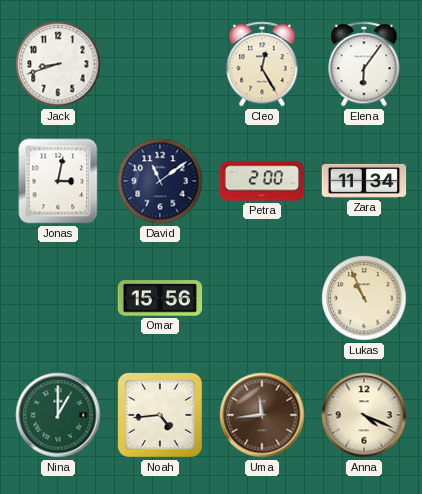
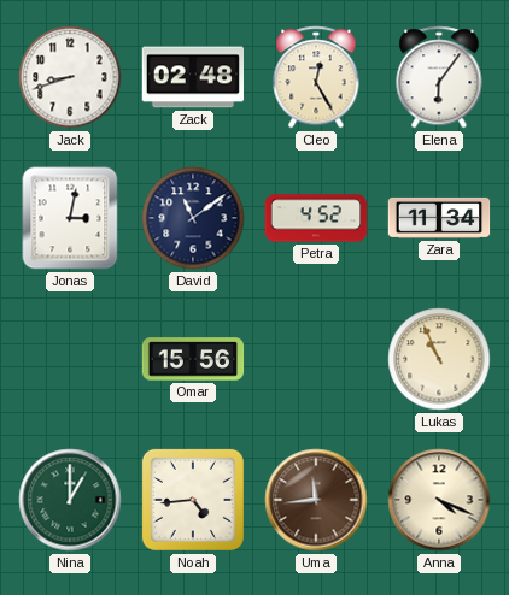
Zack: none -> 02:48
Petra: 2:00 -> 4:52
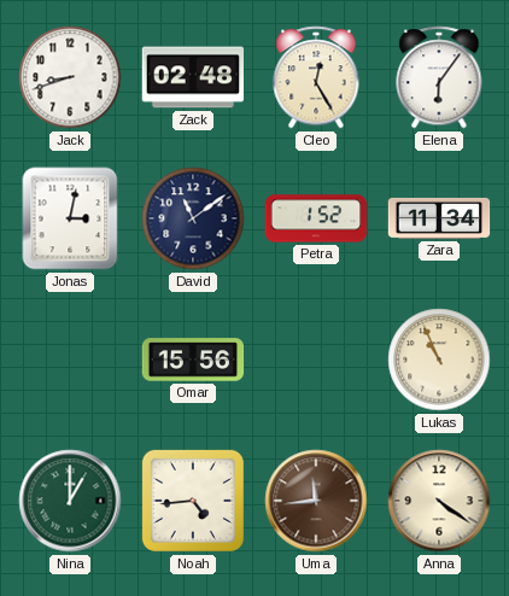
Petra: 4:52 -> 1:52
Anna: 4:19 -> 4:21
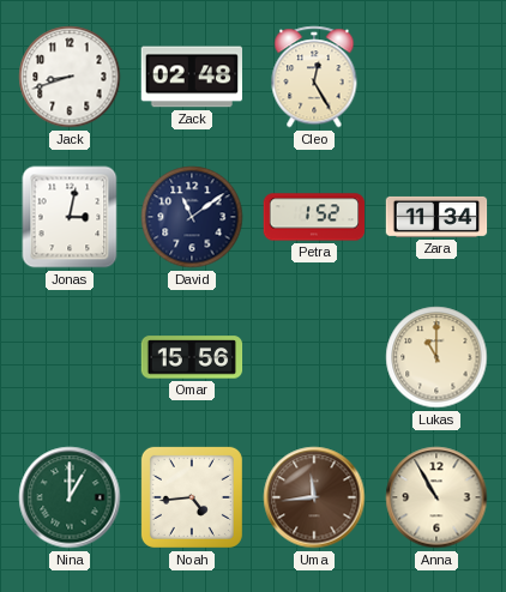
Elena: 6:06 -> none
Lukas: 10:56 -> 11:00
Anna: 4:21 -> 10:55
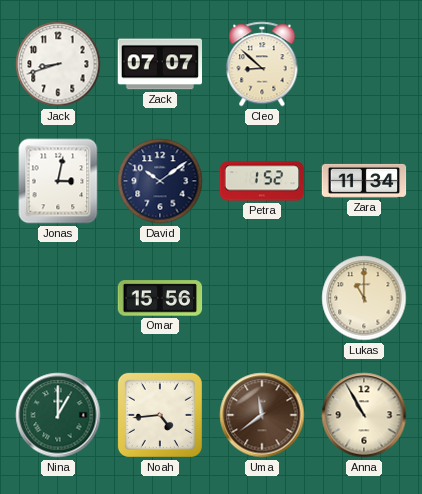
Zack: 02:48 -> 07:07
Cleo: 12:25 -> 8:52
David: 11:09 -> 10:09
Uma: 11:44 -> 11:39
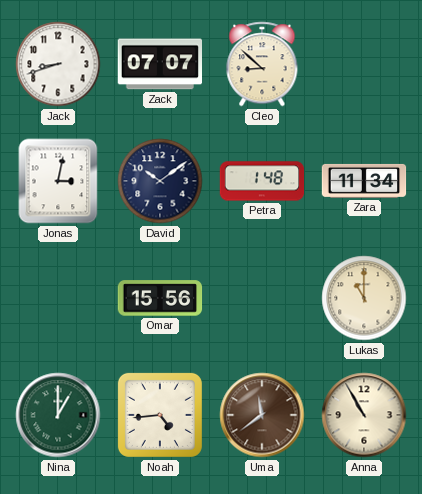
Petra: 1:52 -> 1:48
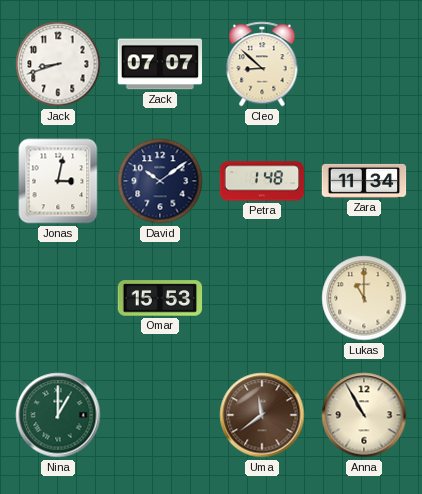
Omar: 15:56 -> 15:53
Noah: 4:44 -> none
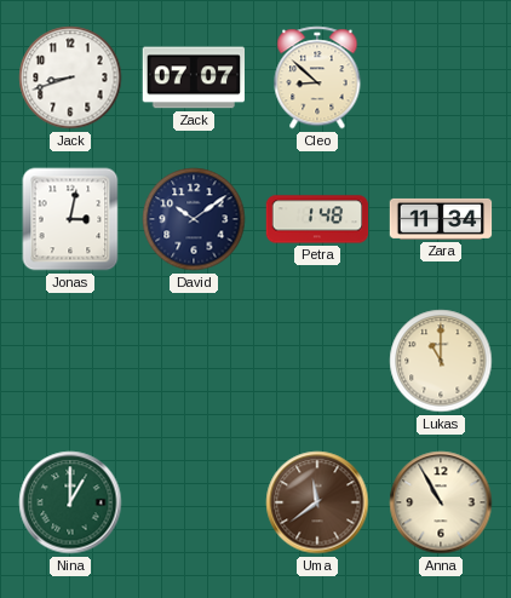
Omar: 15:53 -> none
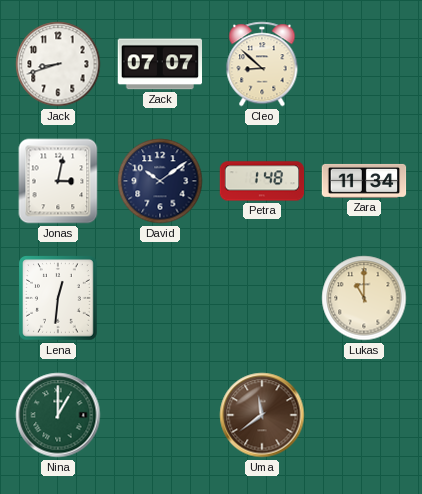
Lena: none -> 12:31
Anna: 10:55 -> none
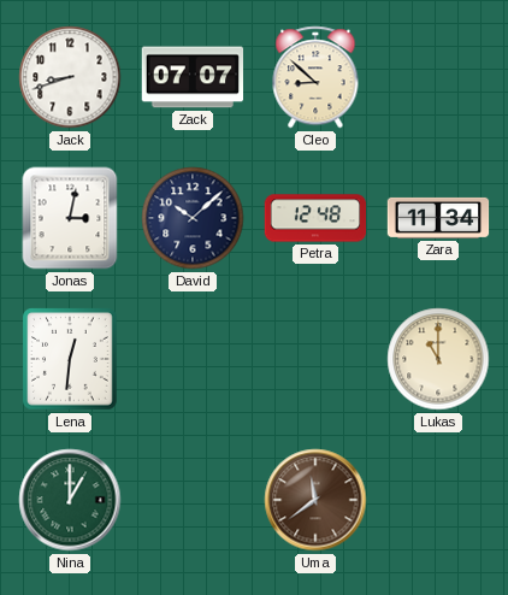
David: 10:09 -> 10:08
Petra: 1:48 -> 12:48
